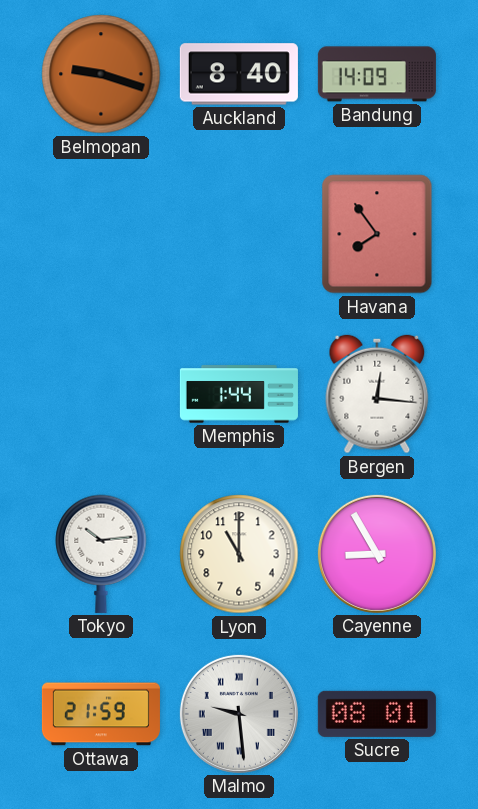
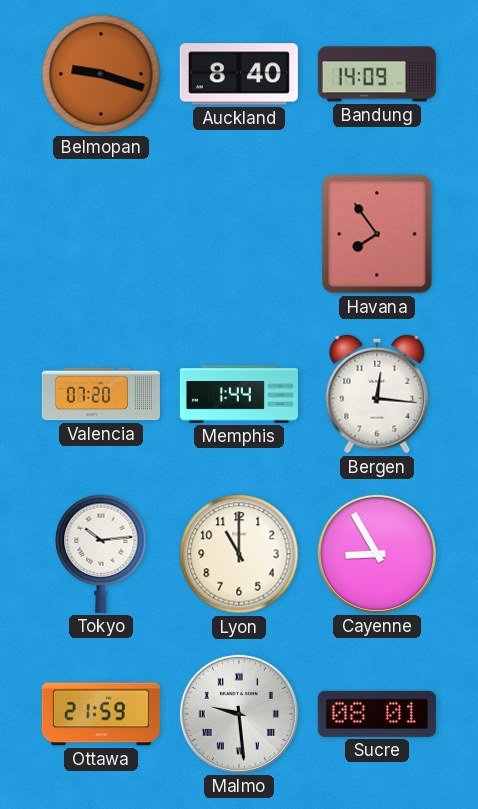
Valencia: none -> 07:20
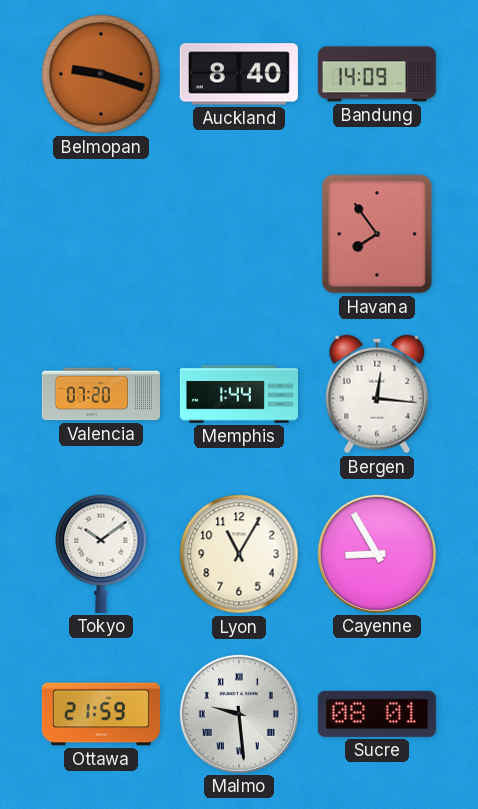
Tokyo: 10:14 -> 10:09
Lyon: 11:00 -> 11:05
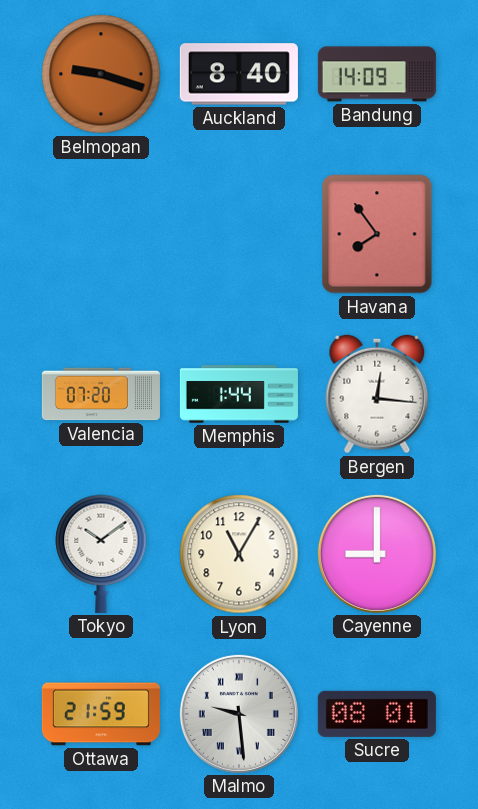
Cayenne: 8:55 -> 9:00
